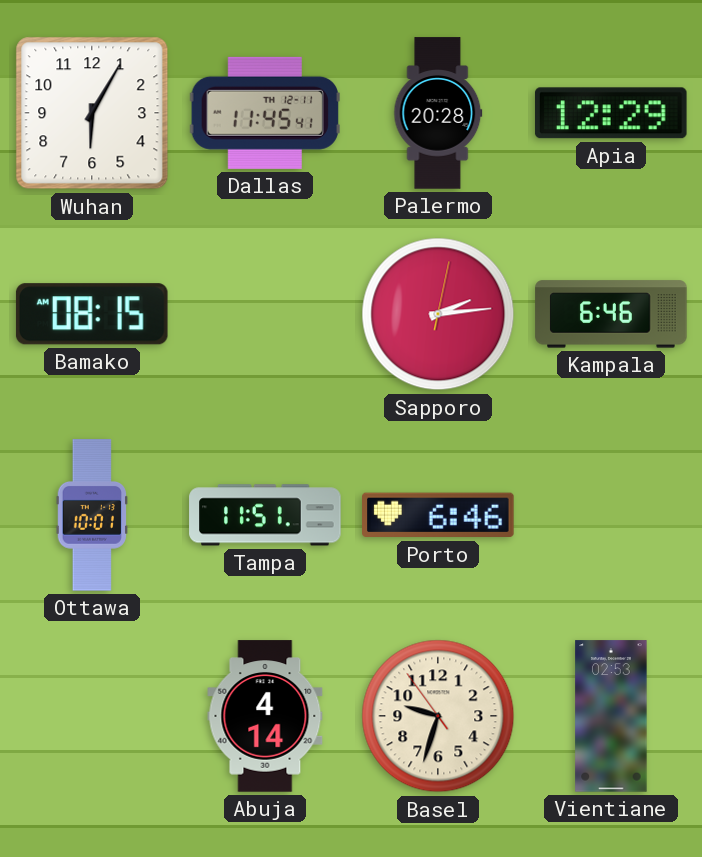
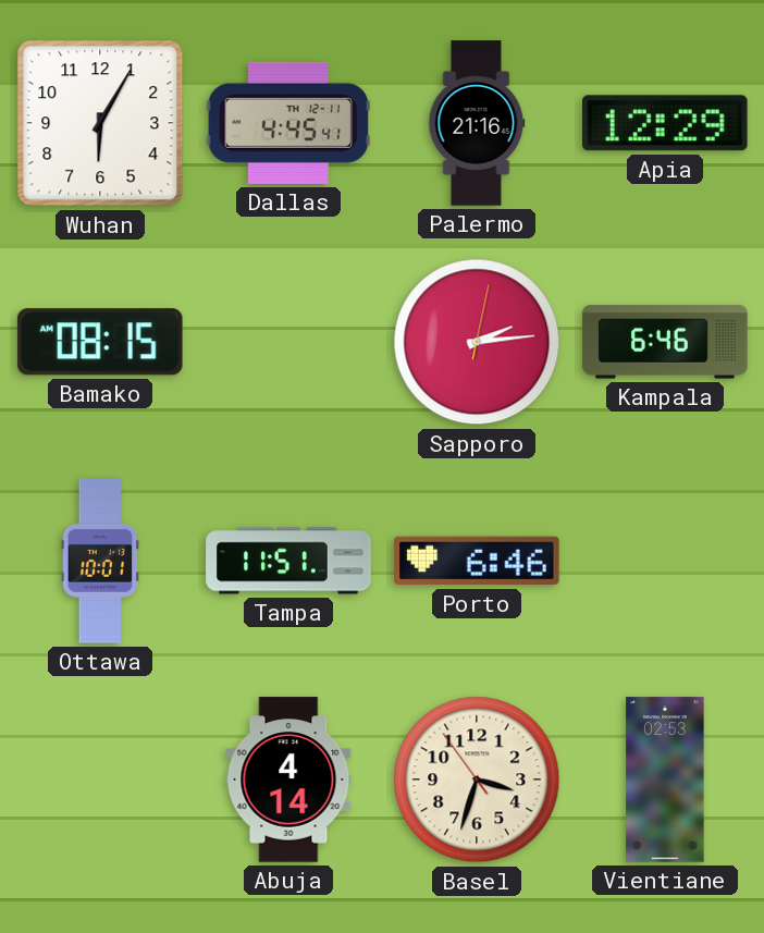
Dallas: 11:45 -> 4:45
Palermo: 20:28 -> 21:16
Basel: 9:32 -> 3:32
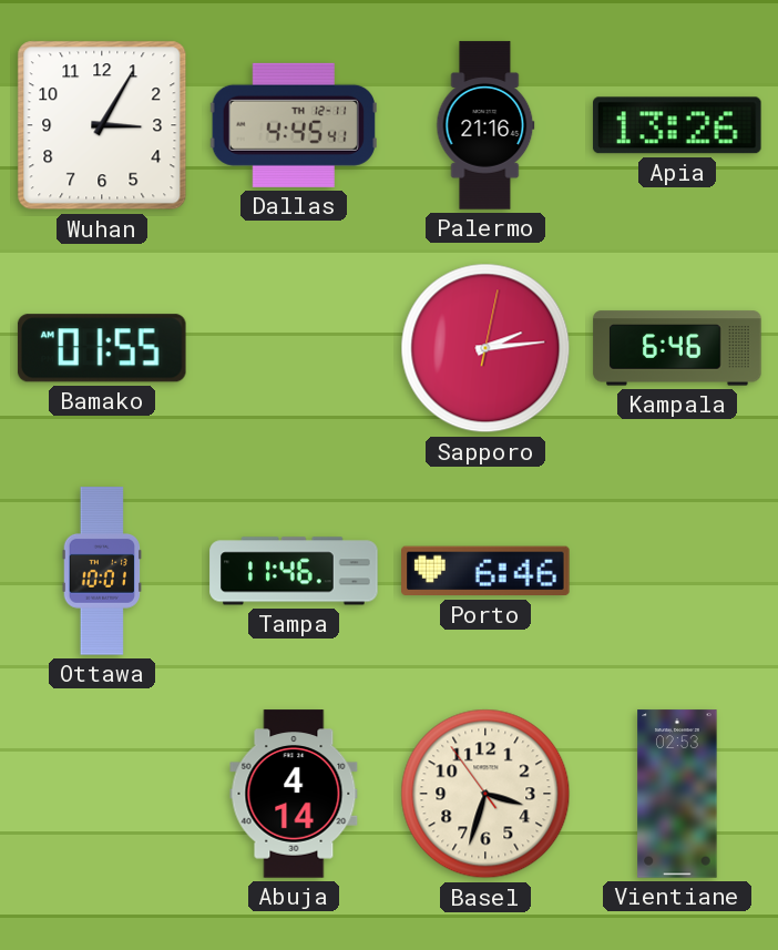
Wuhan: 6:05 -> 3:05
Apia: 12:29 -> 13:26
Bamako: 08:15 -> 01:55
Tampa: 11:51 -> 11:46
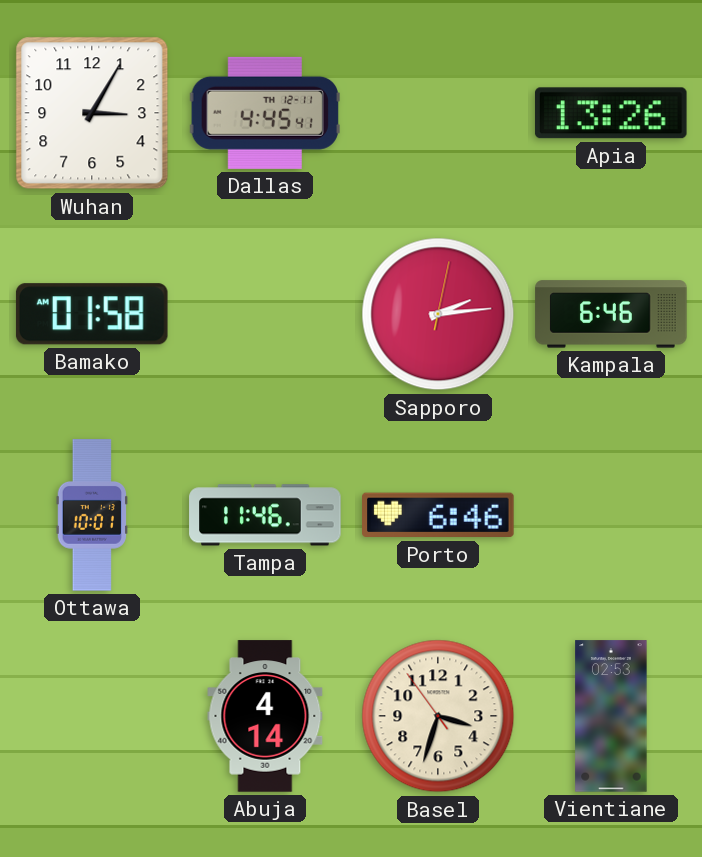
Palermo: 21:16 -> none
Bamako: 01:55 -> 01:58
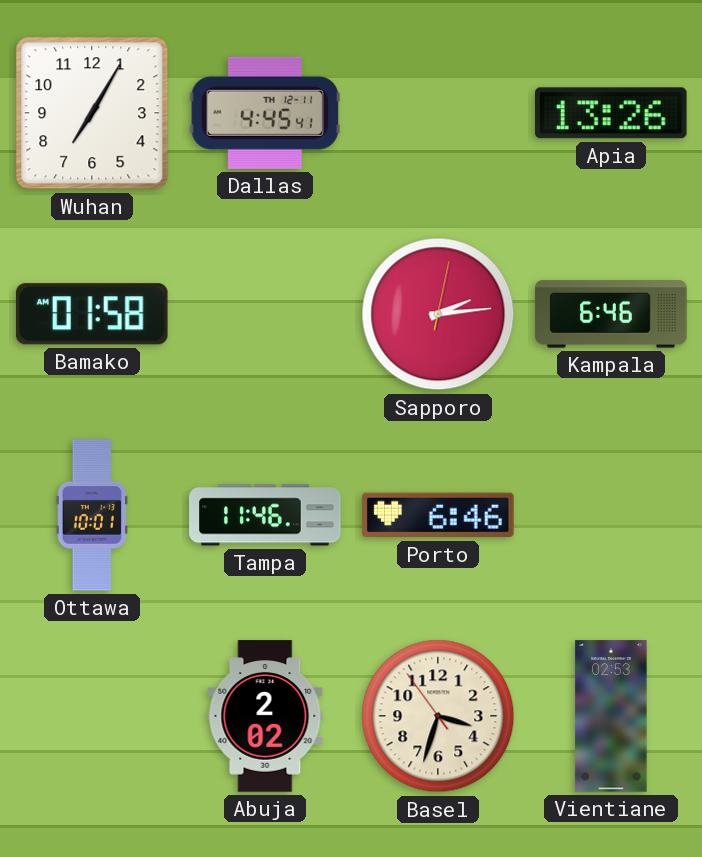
Wuhan: 3:05 -> 7:05
Abuja: 4:14 -> 2:02
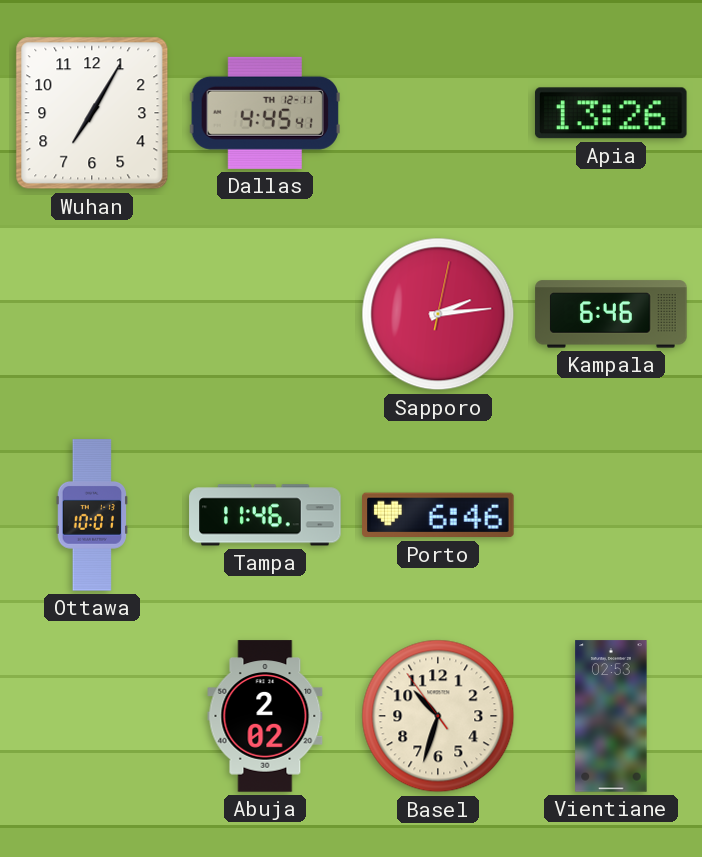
Bamako: 01:58 -> none
Basel: 3:32 -> 10:32
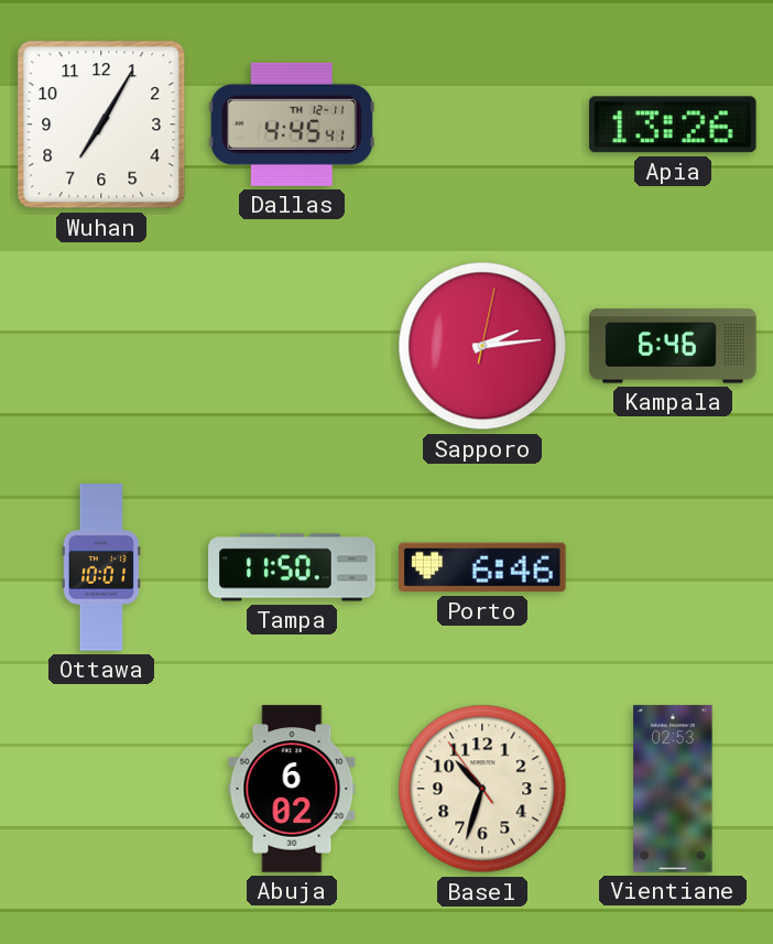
Tampa: 11:46 -> 11:50
Abuja: 2:02 -> 6:02
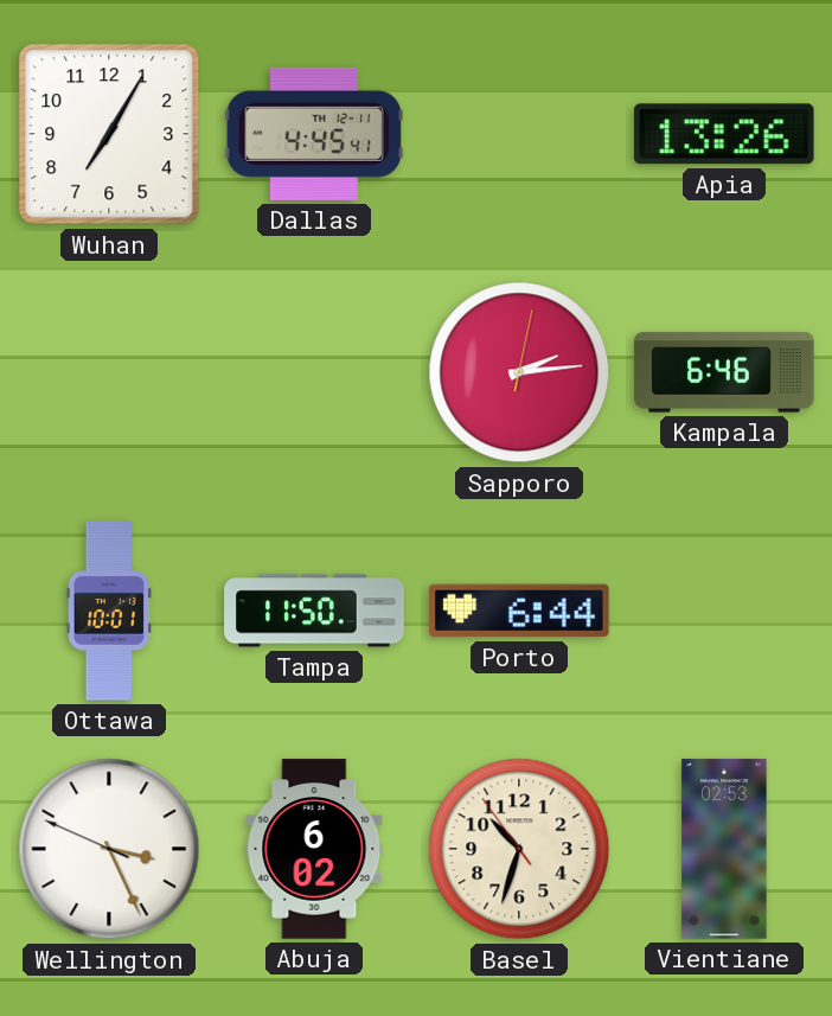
Porto: 6:46 -> 6:44
Wellington: none -> 3:25
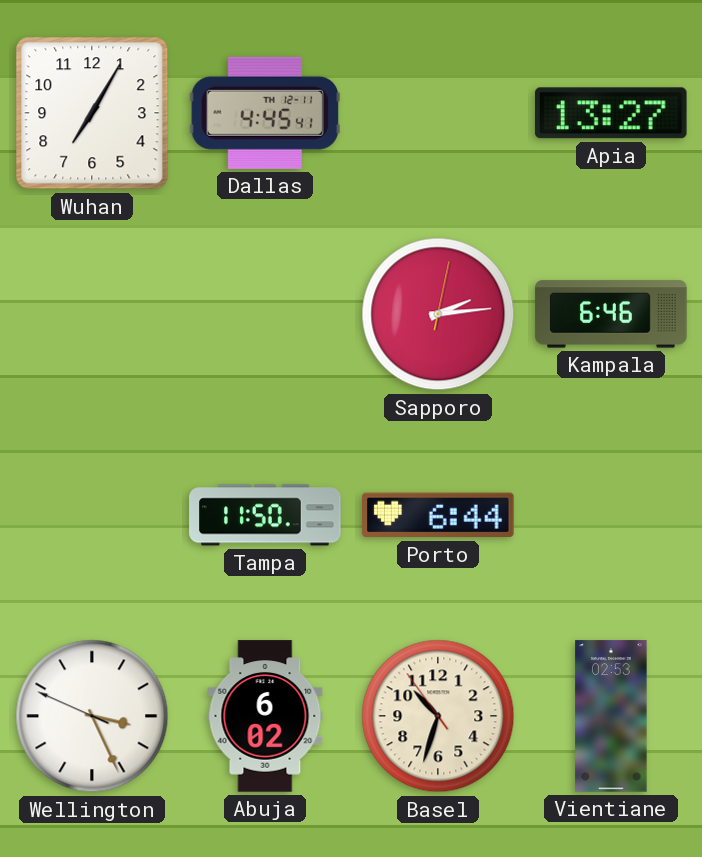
Apia: 13:26 -> 13:27
Ottawa: 10:01 -> none
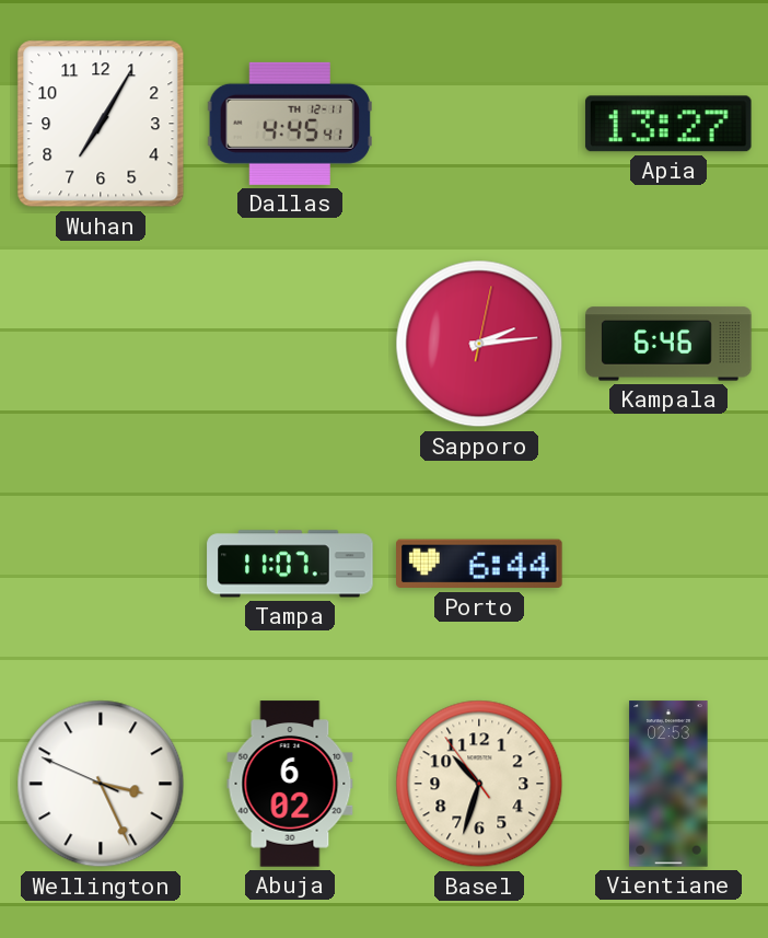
Tampa: 11:50 -> 11:07
